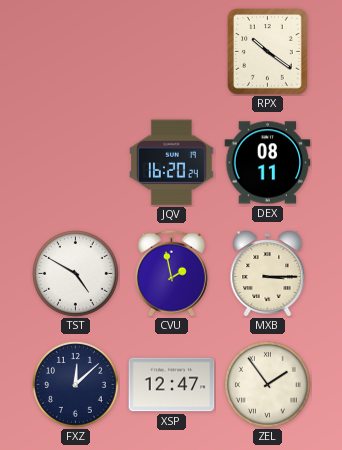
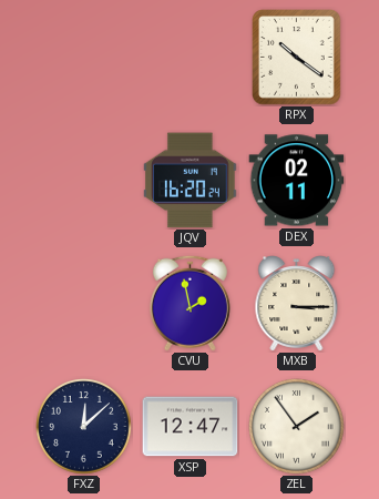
DEX: 08:11 -> 02:11
TST: 4:50 -> none
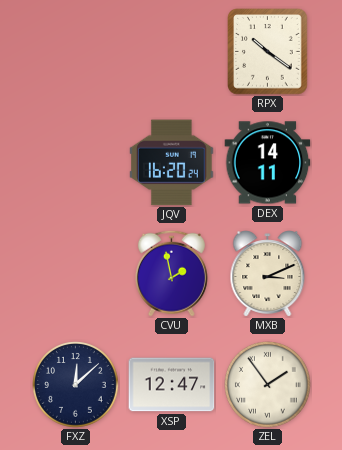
DEX: 02:11 -> 14:11
MXB: 3:15 -> 3:11
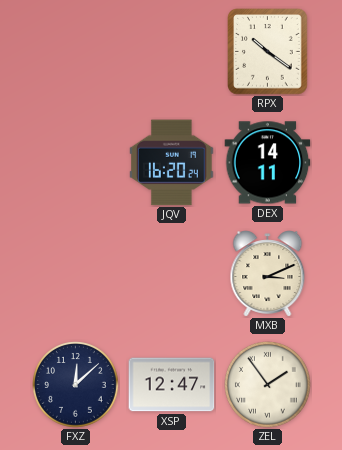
CVU: 1:58 -> none
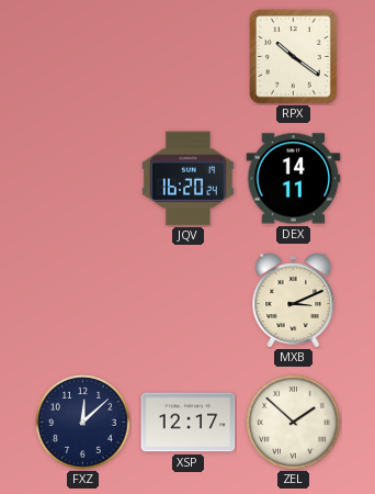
XSP: 12:47 -> 12:17
ZEL: 1:54 -> 1:52
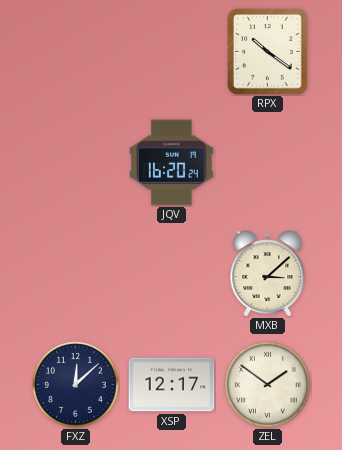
DEX: 14:11 -> none
MXB: 3:11 -> 3:08
ZEL: 1:52 -> 1:51
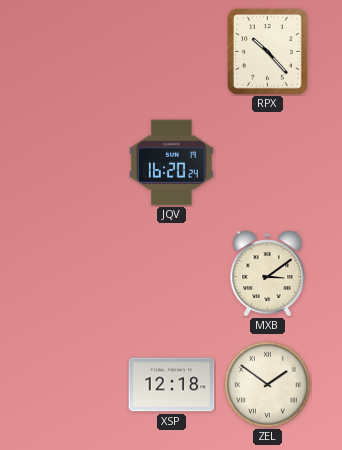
RPX: 10:21 -> 10:23
MXB: 3:08 -> 3:09
FXZ: 12:08 -> none
XSP: 12:17 -> 12:18
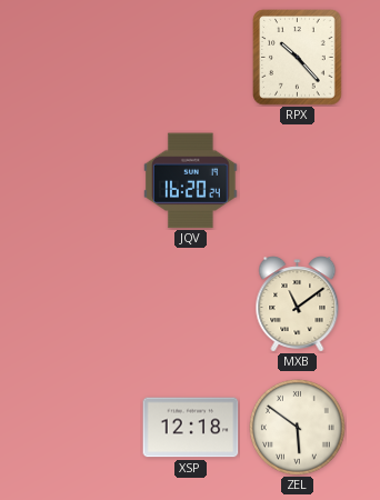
MXB: 3:09 -> 11:09
ZEL: 1:51 -> 5:51
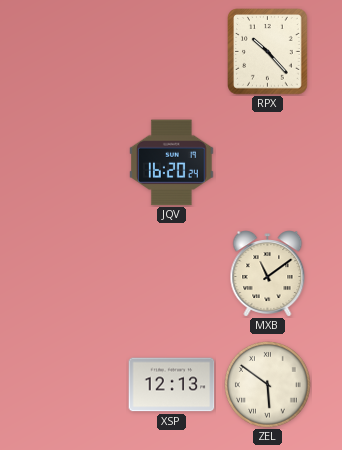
XSP: 12:18 -> 12:13
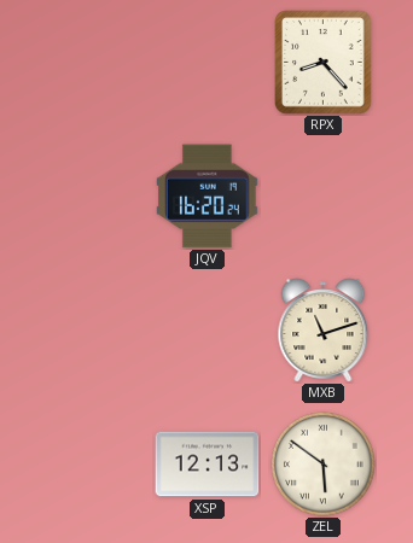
RPX: 10:23 -> 8:23
MXB: 11:09 -> 11:12
